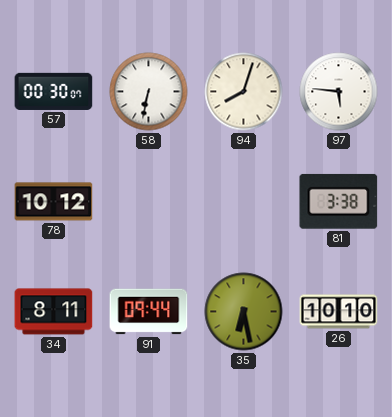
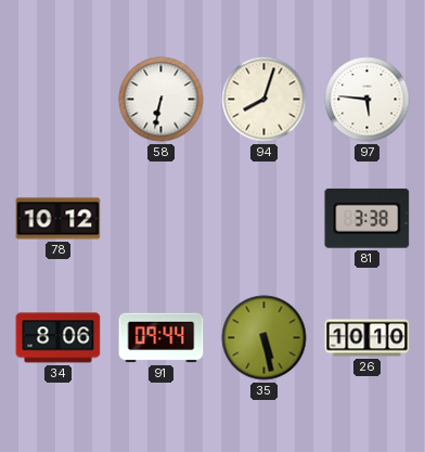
57: 00:30 -> none
34: 8:11 -> 8:06
35: 6:28 -> 5:28
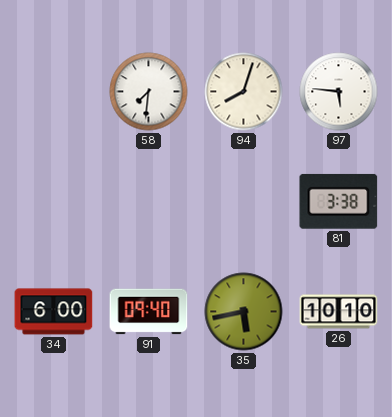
58: 6:32 -> 7:31
78: 10:12 -> none
34: 8:06 -> 6:00
91: 09:44 -> 09:40
35: 5:28 -> 5:43
